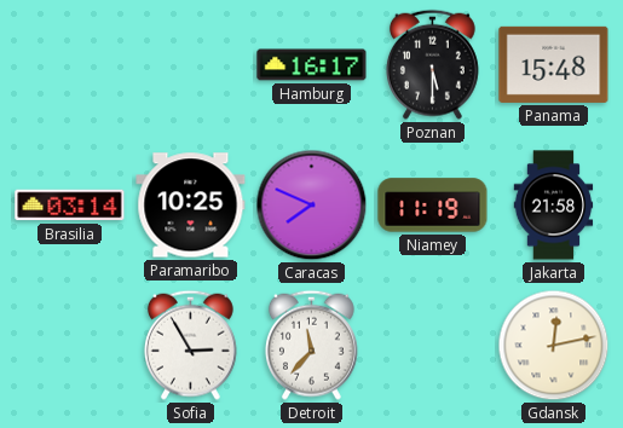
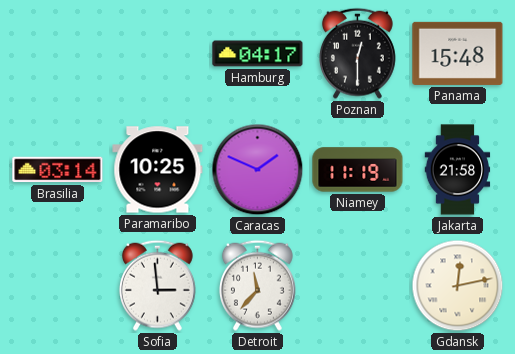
Hamburg: 16:17 -> 04:17
Poznan: 5:30 -> 12:30
Caracas: 7:49 -> 1:49
Sofia: 2:55 -> 2:59
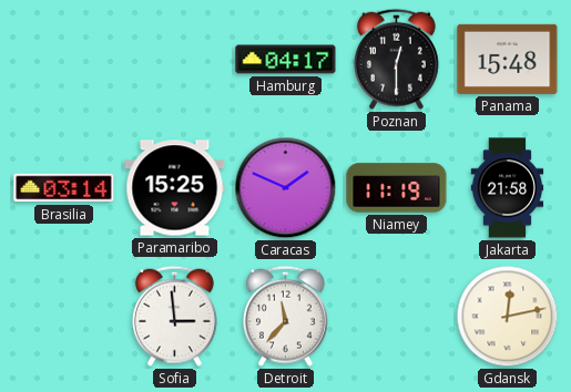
Paramaribo: 10:25 -> 15:25
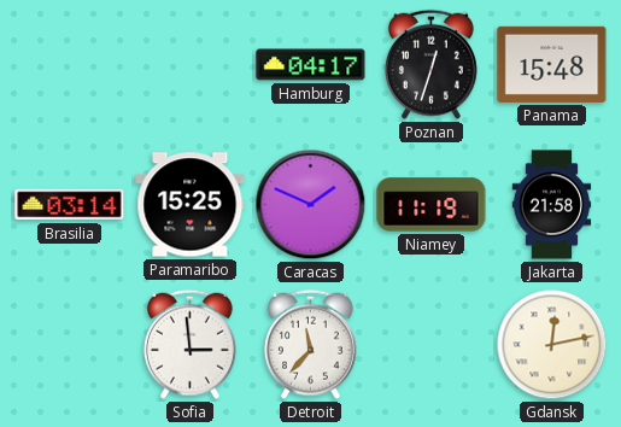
Poznan: 12:30 -> 12:33
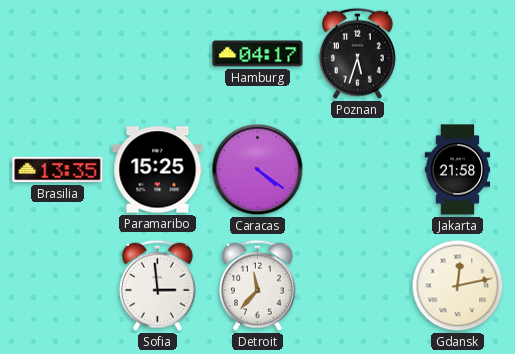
Poznan: 12:33 -> 5:33
Panama: 15:48 -> none
Brasilia: 03:14 -> 13:35
Caracas: 1:49 -> 4:21
Niamey: 11:19 -> none
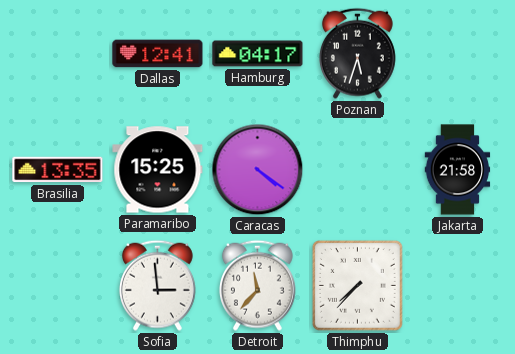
Dallas: none -> 12:41
Thimphu: none -> 7:37
Gdansk: 12:13 -> none
